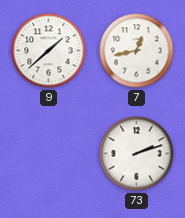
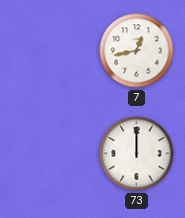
9: 1:38 -> none
73: 2:12 -> 12:00
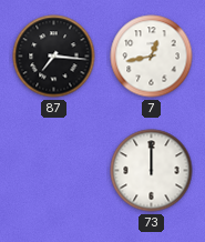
87: none -> 7:16
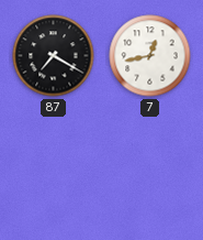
87: 7:16 -> 7:20
73: 12:00 -> none
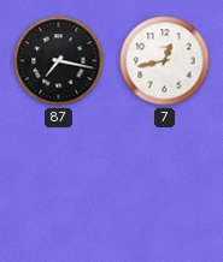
87: 7:20 -> 7:17
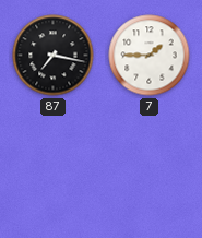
7: 12:43 -> 1:45
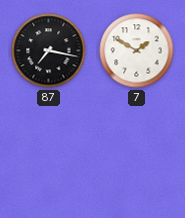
7: 1:45 -> 1:50
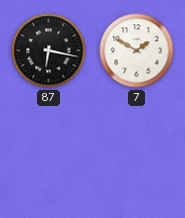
87: 7:17 -> 6:17
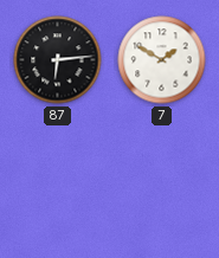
87: 6:17 -> 6:14
